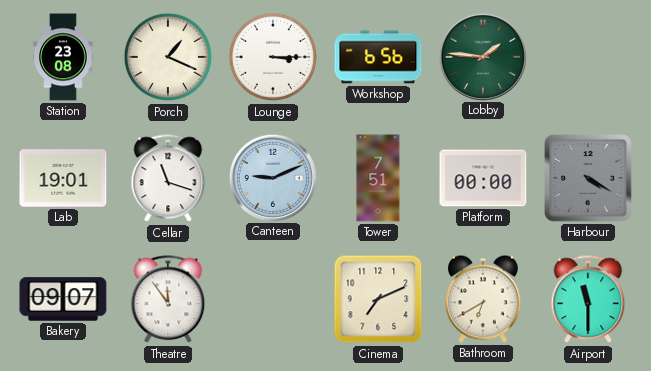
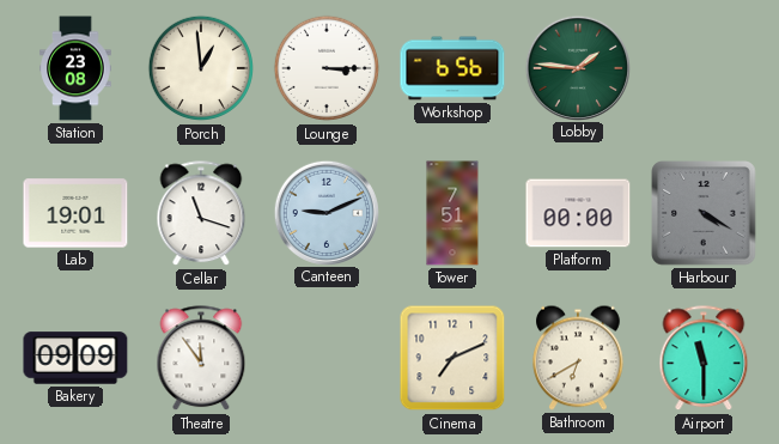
Porch: 1:19 -> 12:59
Bakery: 09:07 -> 09:09
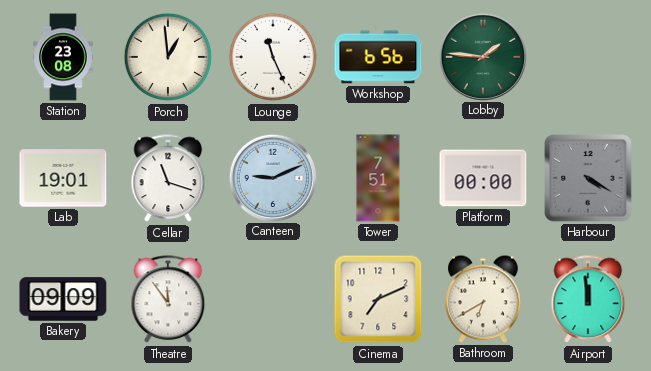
Lounge: 3:15 -> 11:26
Airport: 11:30 -> 11:59
